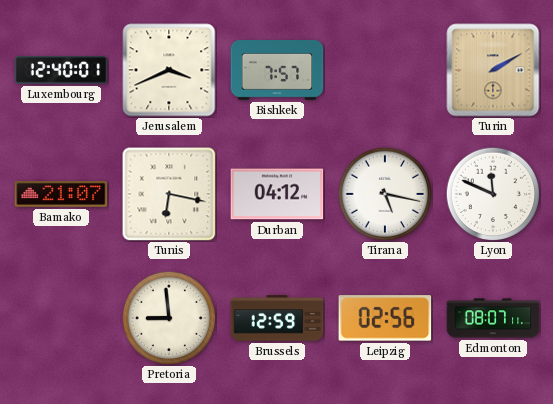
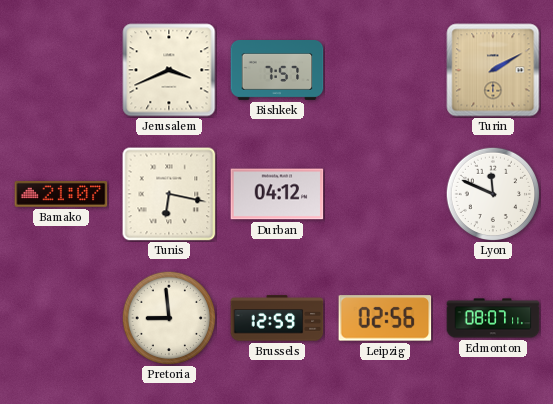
Luxembourg: 12:40 -> none
Tirana: 5:17 -> none
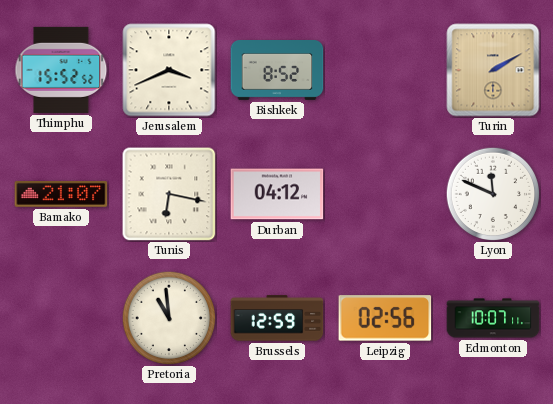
Thimphu: none -> 15:52
Bishkek: 7:57 -> 8:52
Pretoria: 8:59 -> 10:59
Edmonton: 08:07 -> 10:07
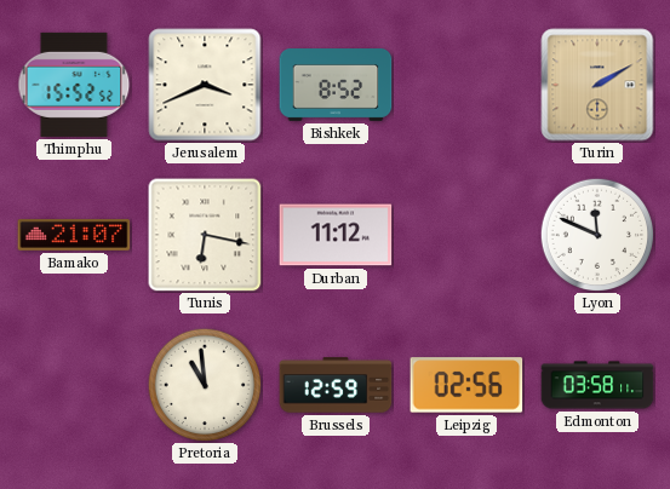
Durban: 04:12 -> 11:12
Edmonton: 10:07 -> 03:58
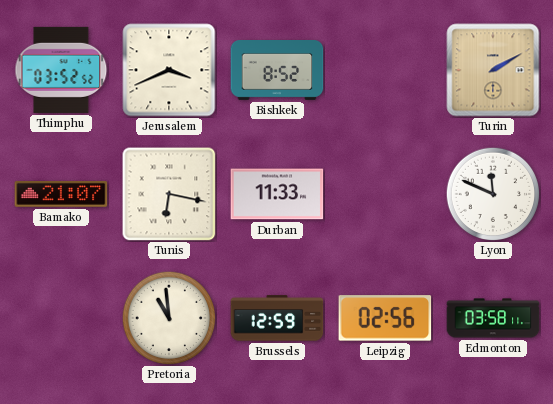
Thimphu: 15:52 -> 03:52
Durban: 11:12 -> 11:33
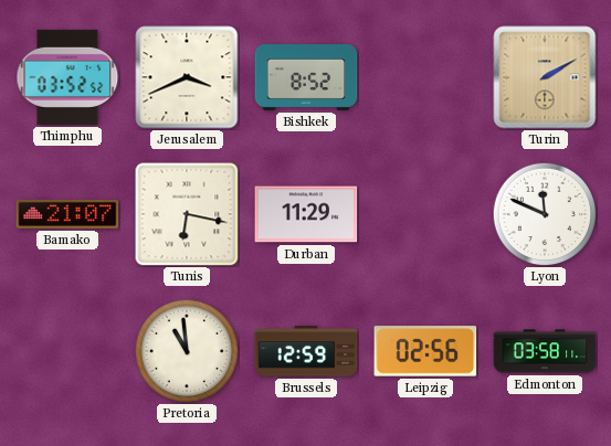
Durban: 11:33 -> 11:29
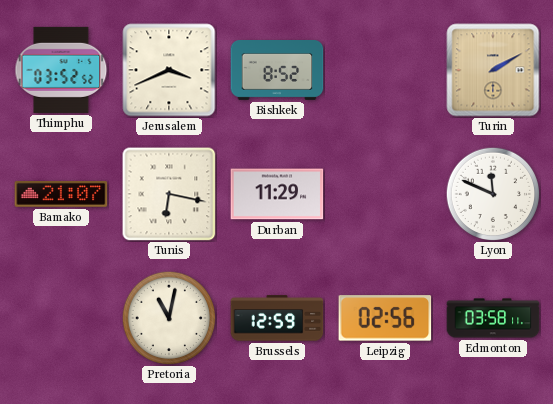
Pretoria: 10:59 -> 11:02
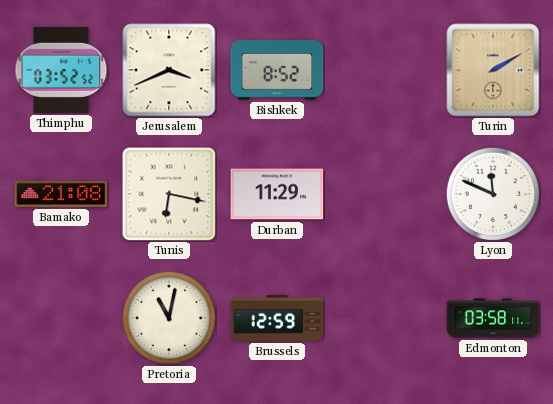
Bamako: 21:07 -> 21:08
Leipzig: 02:56 -> none
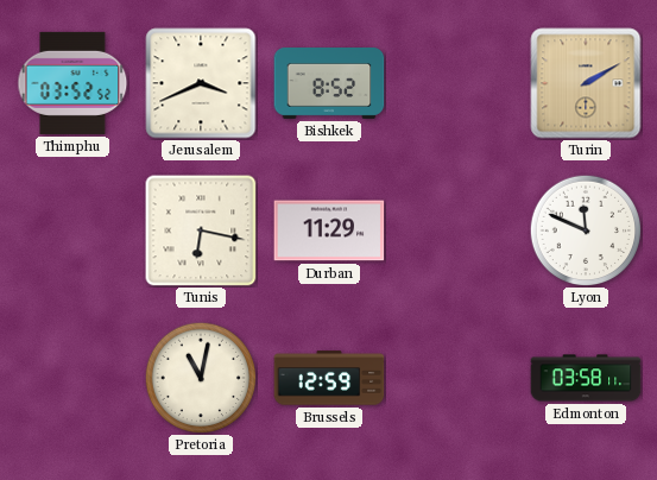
Bamako: 21:08 -> none
